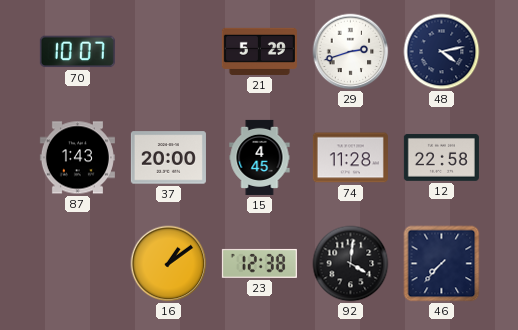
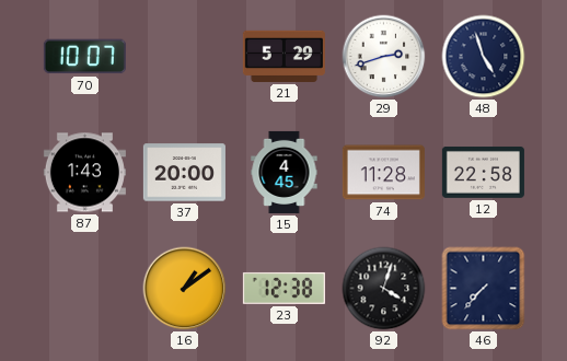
48: 4:13 -> 4:57
92: 4:01 -> 4:03
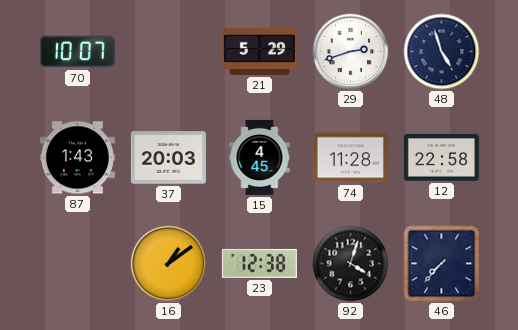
37: 20:00 -> 20:03
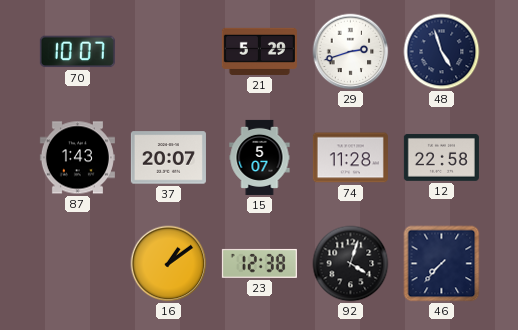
37: 20:03 -> 20:07
15: 4:45 -> 5:07
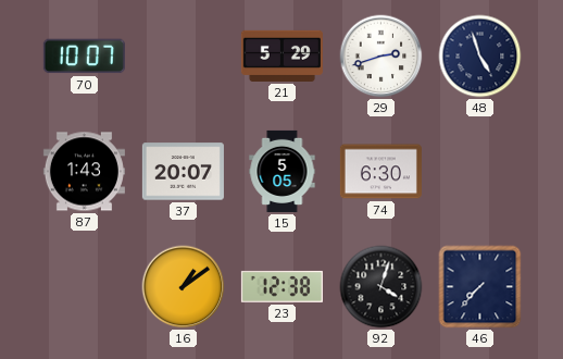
15: 5:07 -> 5:05
74: 11:28 -> 6:30
12: 22:58 -> none
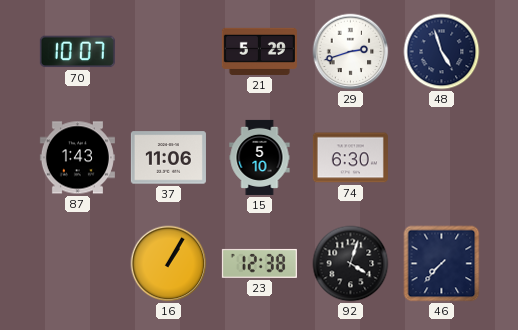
37: 20:07 -> 11:06
15: 5:05 -> 5:10
16: 1:09 -> 1:05
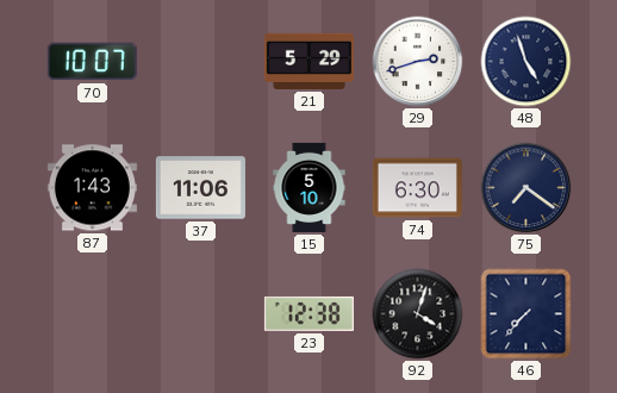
75: none -> 7:21
16: 1:05 -> none
